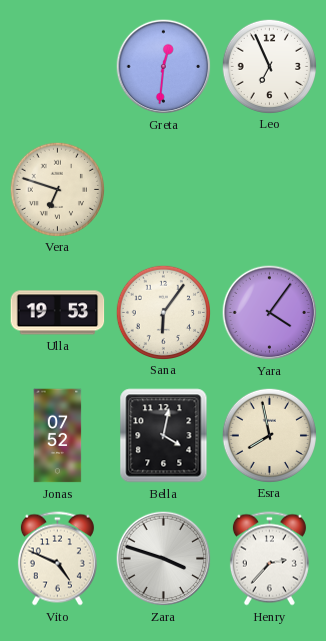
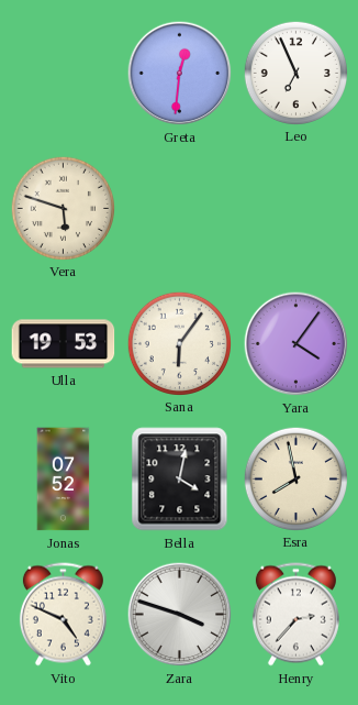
Vera: 6:48 -> 5:48
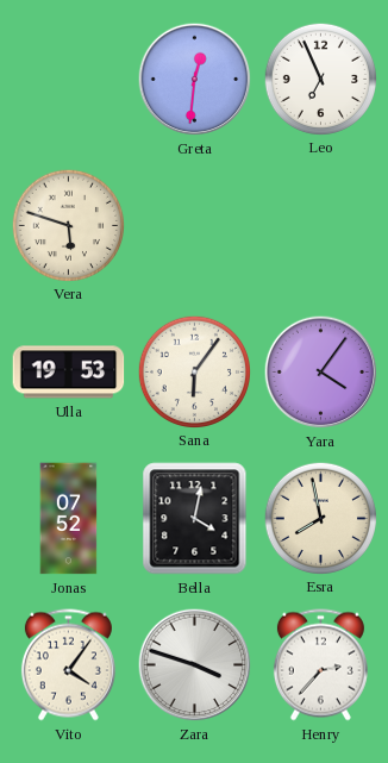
Vito: 4:49 -> 4:06
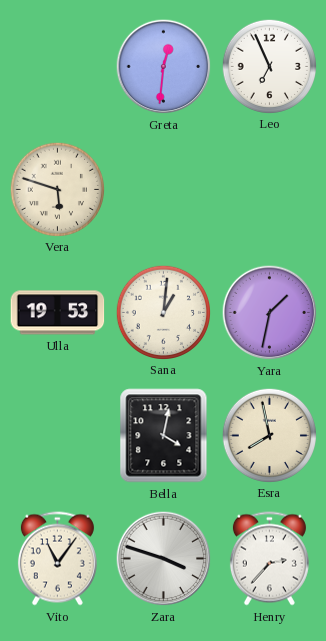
Sana: 6:06 -> 1:01
Yara: 4:06 -> 1:32
Jonas: 07:52 -> none
Vito: 4:06 -> 11:06
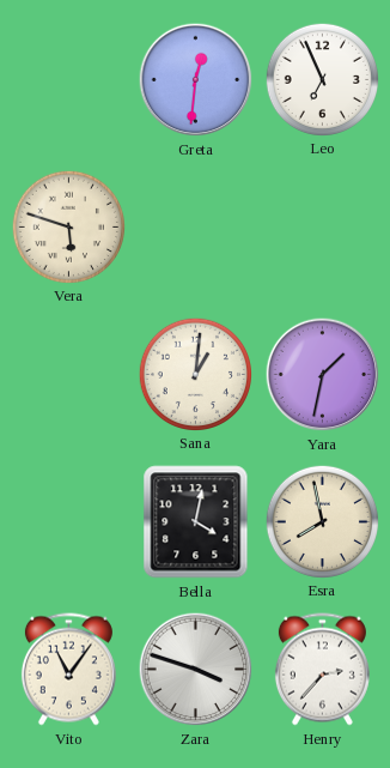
Ulla: 19:53 -> none
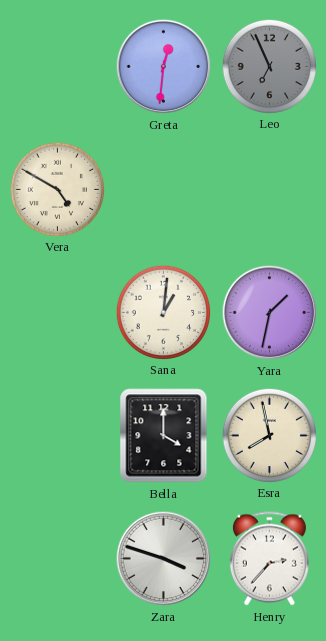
Leo dial: white -> grey
Vera: 5:48 -> 4:50
Bella: 4:02 -> 4:00
Vito: 11:06 -> none
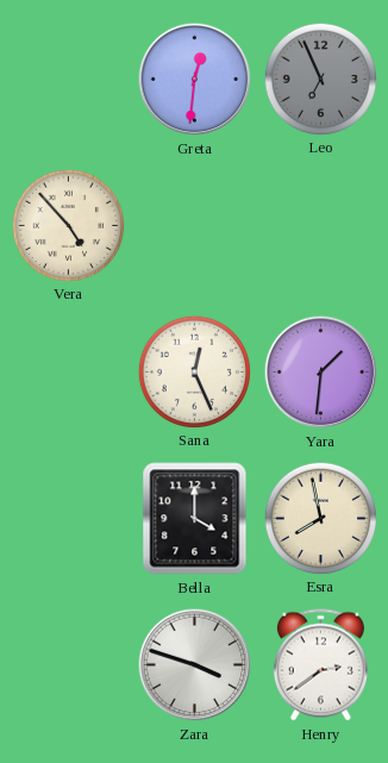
Vera: 4:50 -> 4:53
Sana: 1:01 -> 12:26
Yara: 1:32 -> 1:31
Henry: 2:37 -> 2:39
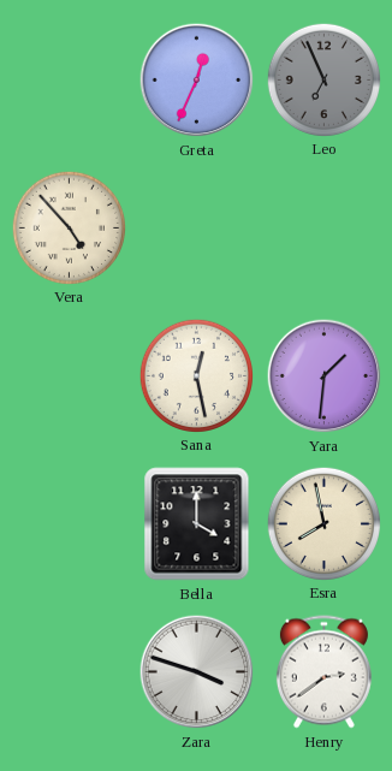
Greta: 12:31 -> 12:34
Sana: 12:26 -> 12:28
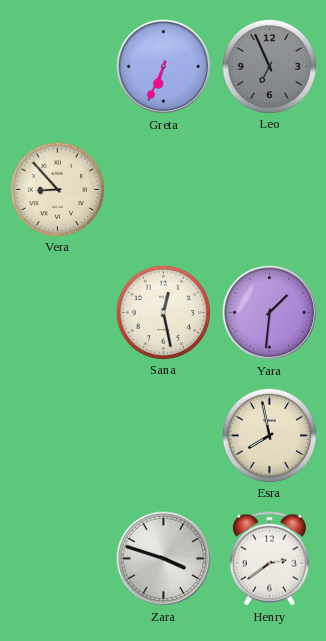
Greta: 12:34 -> 6:34
Vera: 4:53 -> 8:53
Bella: 4:00 -> none
